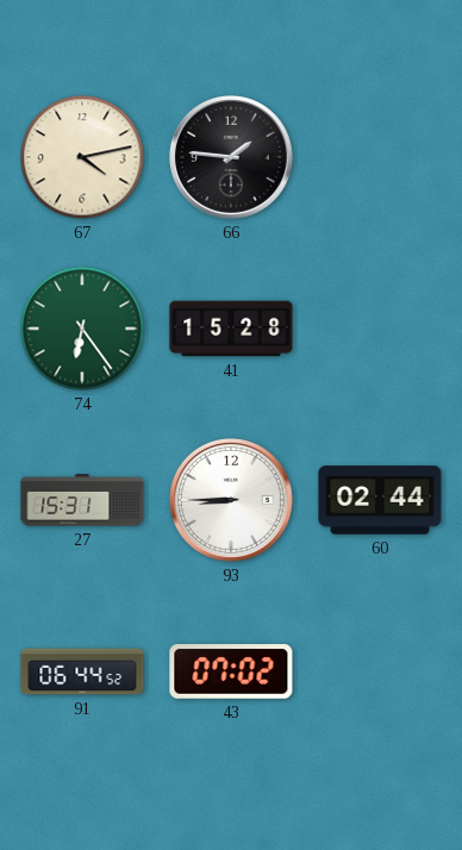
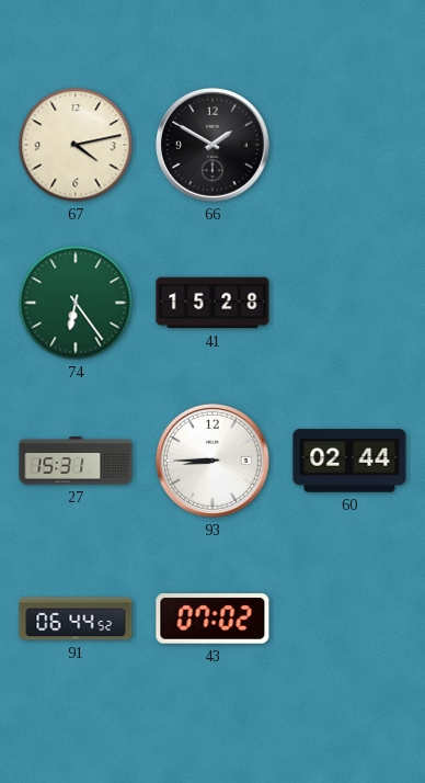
66: 1:46 -> 1:50
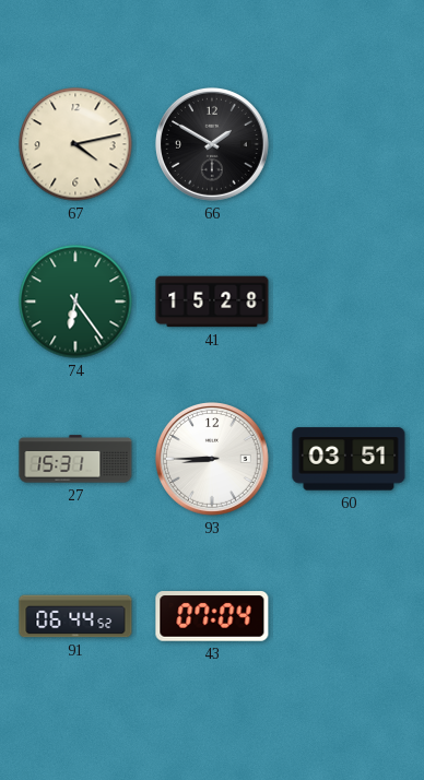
60: 02:44 -> 03:51
43: 07:02 -> 07:04
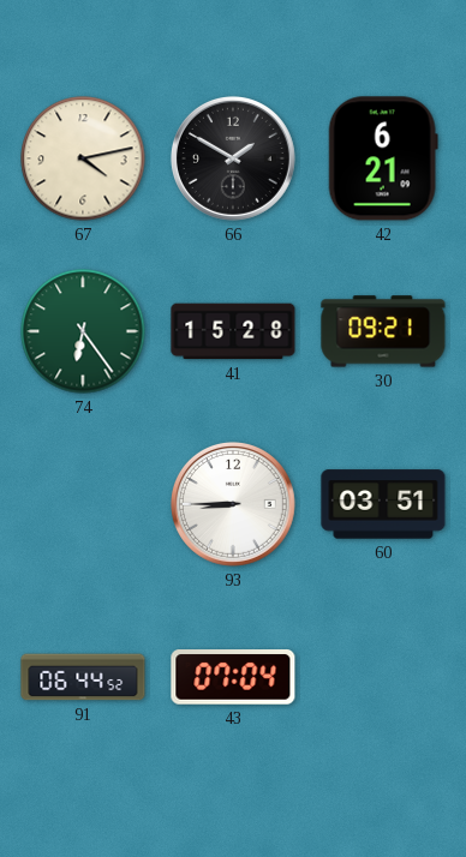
42: none -> 6:21
30: none -> 09:21
27: 15:31 -> none
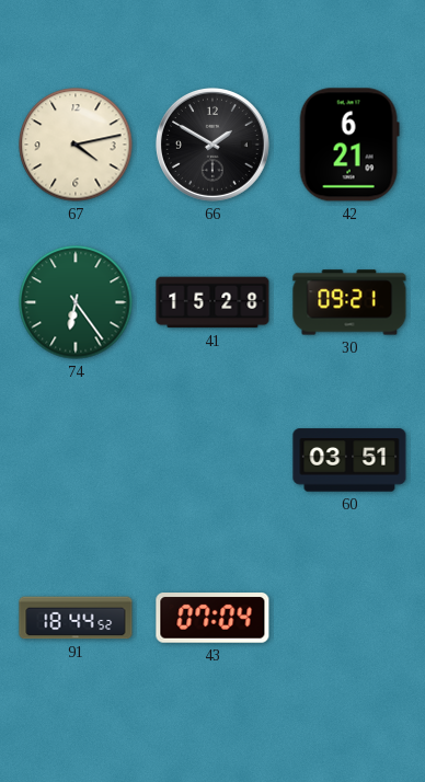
93: 8:45 -> none
91: 06:44 -> 18:44
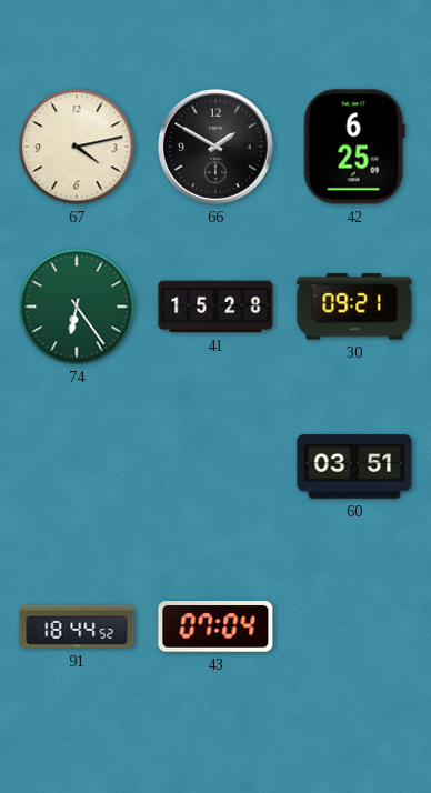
42: 6:21 -> 6:25
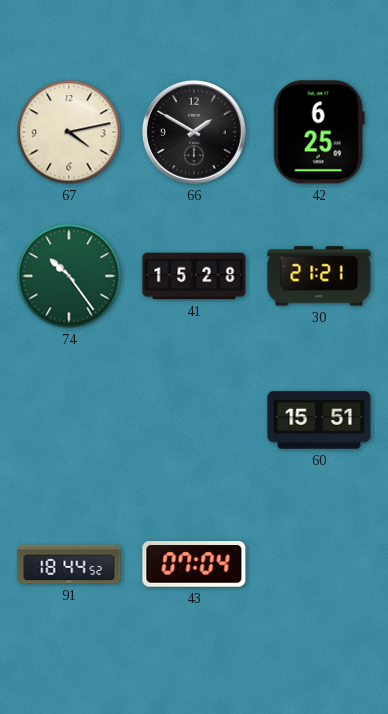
74: 6:24 -> 10:24
30: 09:21 -> 21:21
60: 03:51 -> 15:51
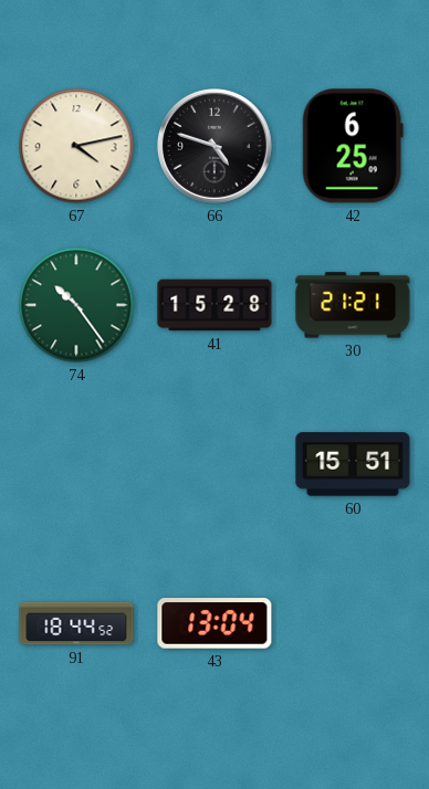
66: 1:50 -> 4:48
43: 07:04 -> 13:04
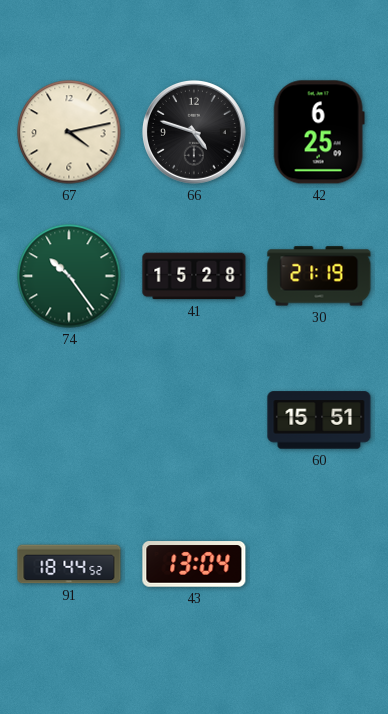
30: 21:21 -> 21:19
